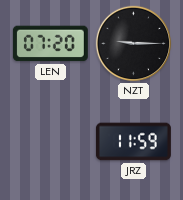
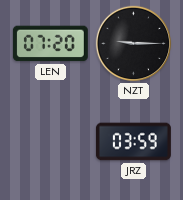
JRZ: 11:59 -> 03:59
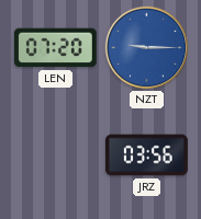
NZT dial: black -> blue
JRZ: 03:59 -> 03:56
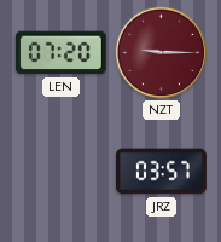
NZT dial: blue -> burgundy
JRZ: 03:56 -> 03:57
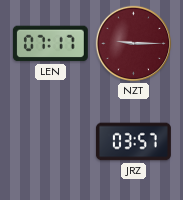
LEN: 07:20 -> 07:17
